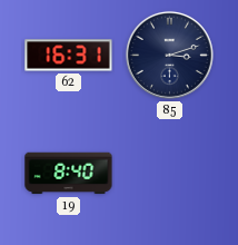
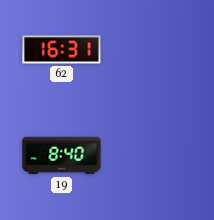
85: 3:12 -> none
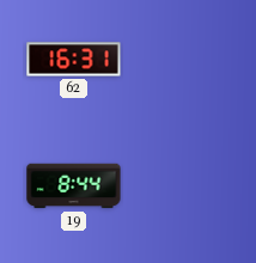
19: 8:40 -> 8:44
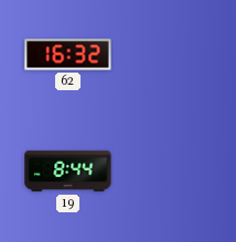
62: 16:31 -> 16:32
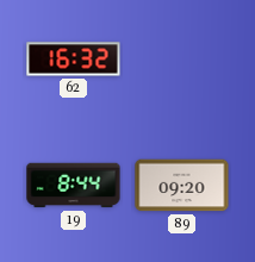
89: none -> 09:20
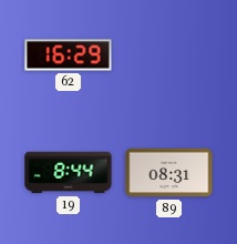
62: 16:32 -> 16:29
89: 09:20 -> 08:31
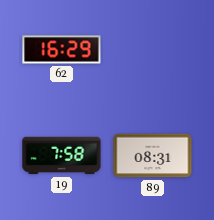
19: 8:44 -> 7:58
